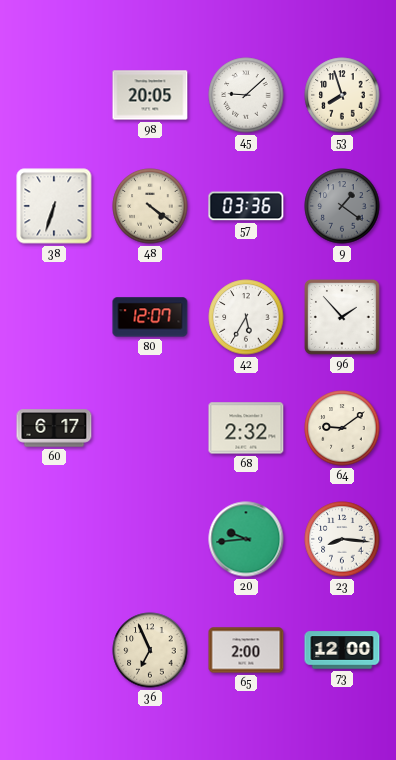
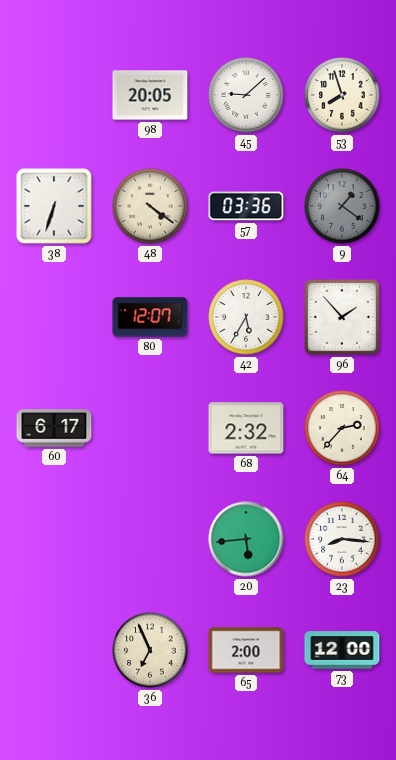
64: 9:09 -> 2:37
20: 9:44 -> 5:44
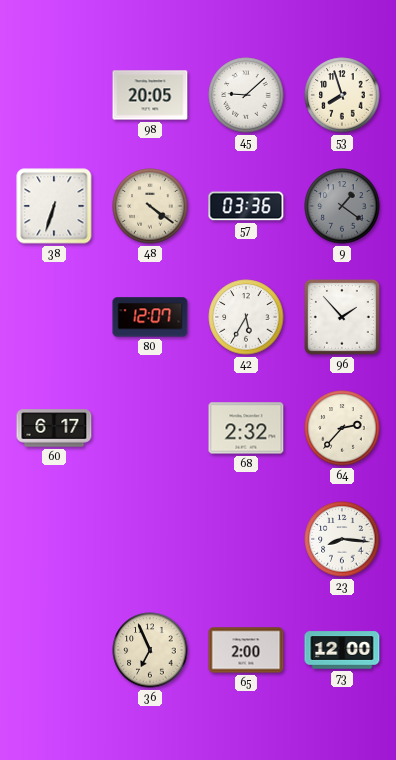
20: 5:44 -> none
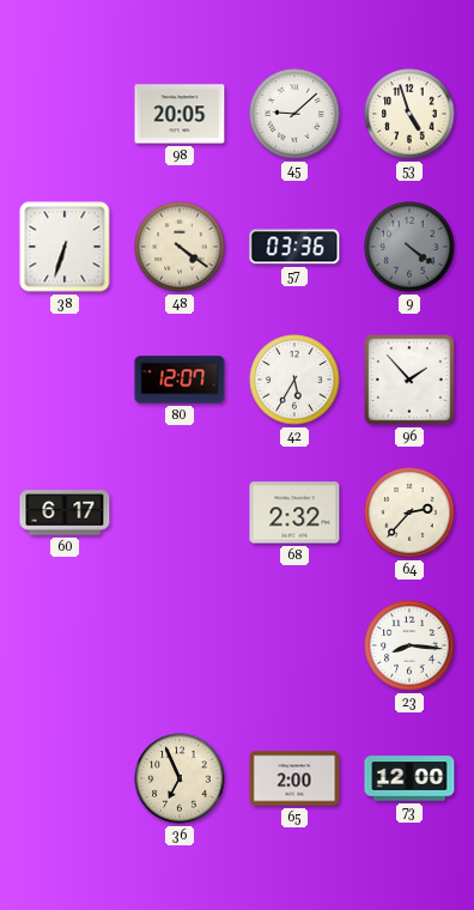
53: 7:57 -> 4:57
9: 1:21 -> 4:21
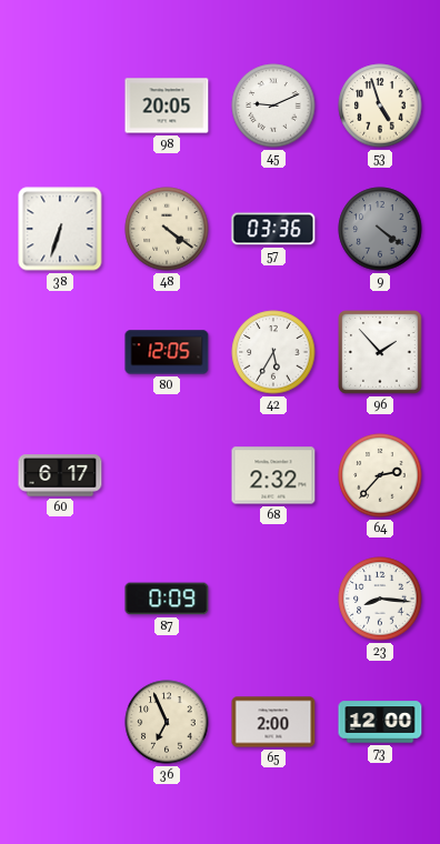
45: 9:08 -> 9:11
80: 12:07 -> 12:05
87: none -> 0:09
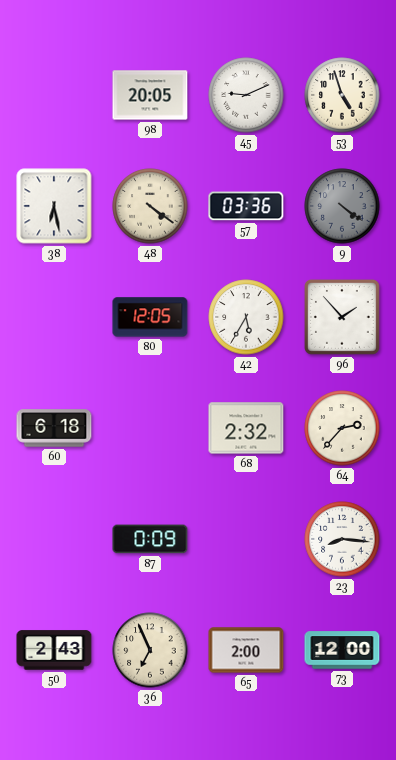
38: 6:33 -> 6:28
60: 6:17 -> 6:18
50: none -> 2:43
